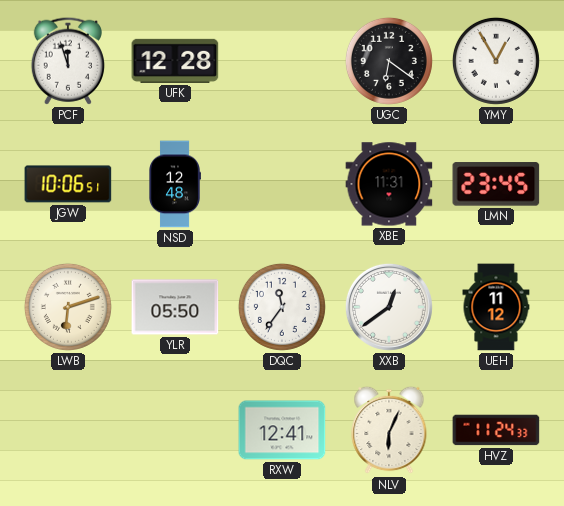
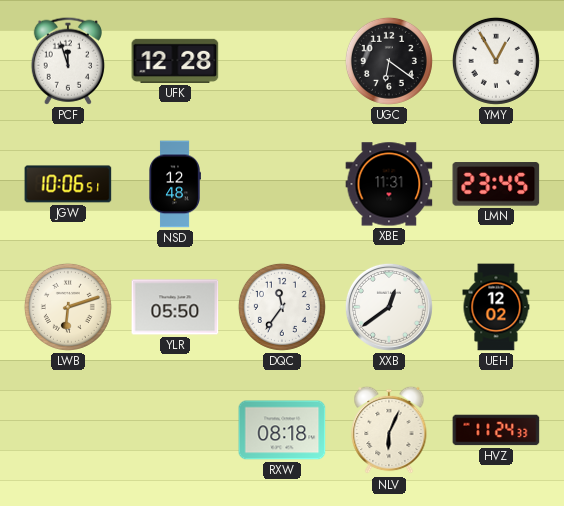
UEH: 11:12 -> 12:02
RXW: 12:41 -> 08:18
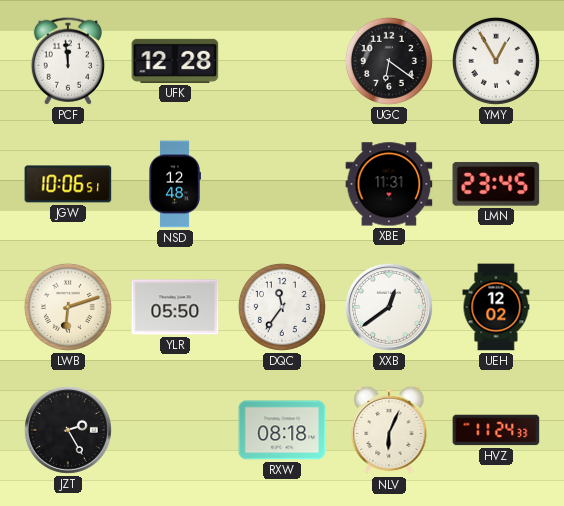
PCF: 11:57 -> 11:59
JZT: none -> 2:25
